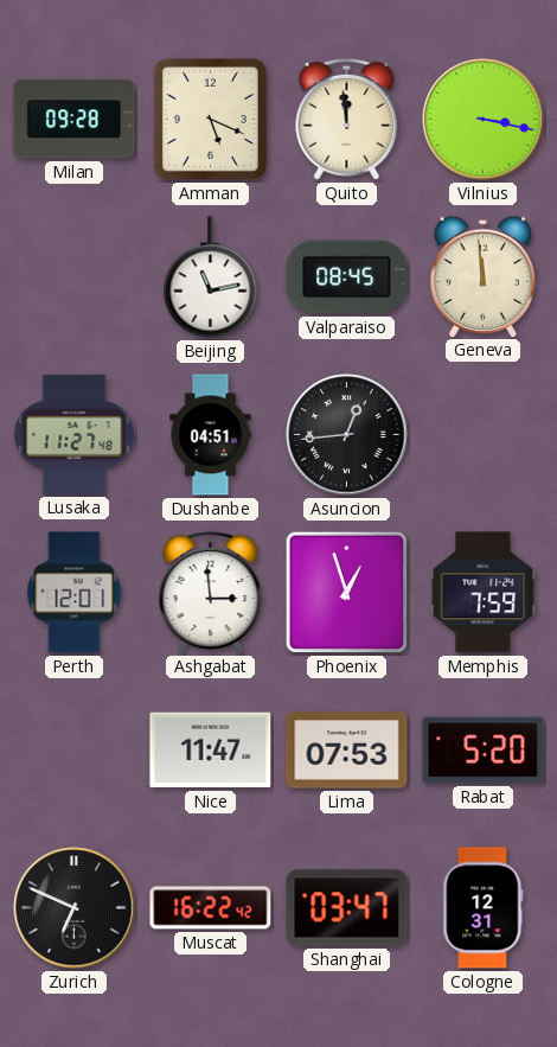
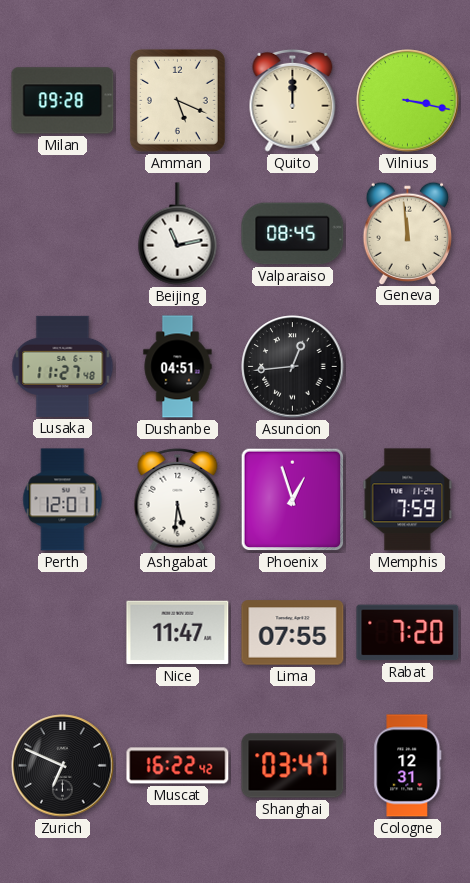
Quito: 11:59 -> 12:00
Ashgabat: 2:59 -> 5:31
Lima: 07:53 -> 07:55
Rabat: 5:20 -> 7:20
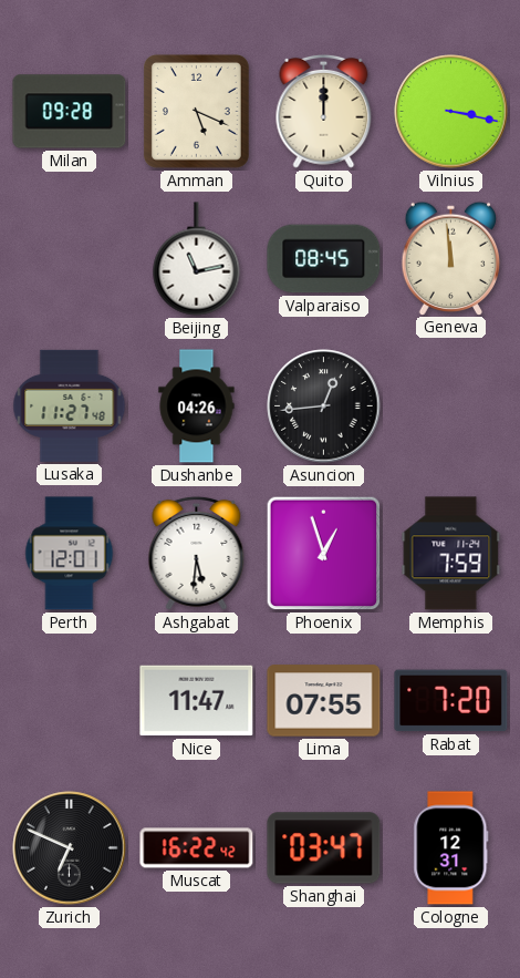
Dushanbe: 04:51 -> 04:26
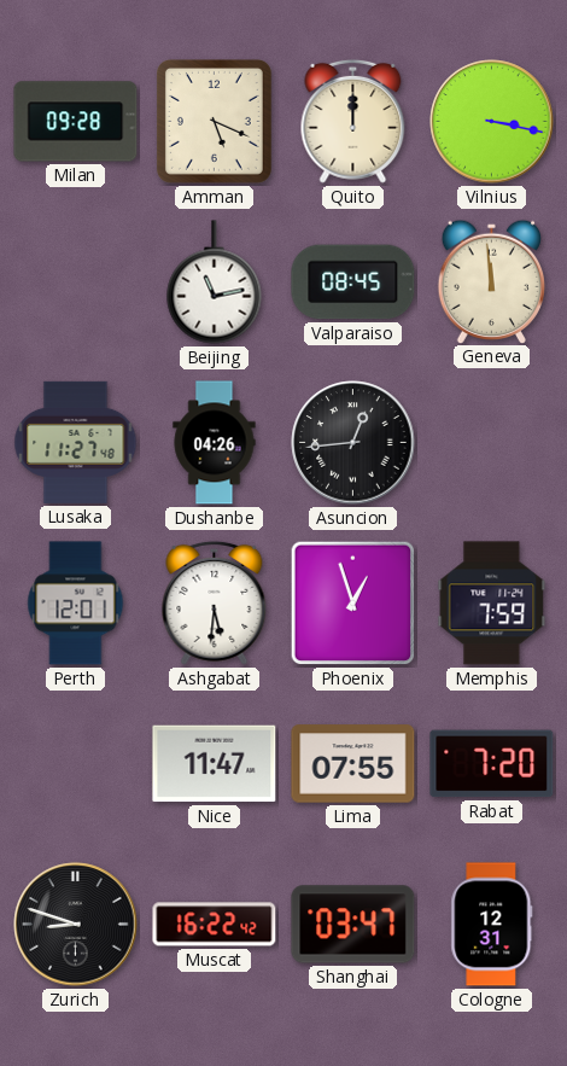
Zurich: 6:49 -> 8:48
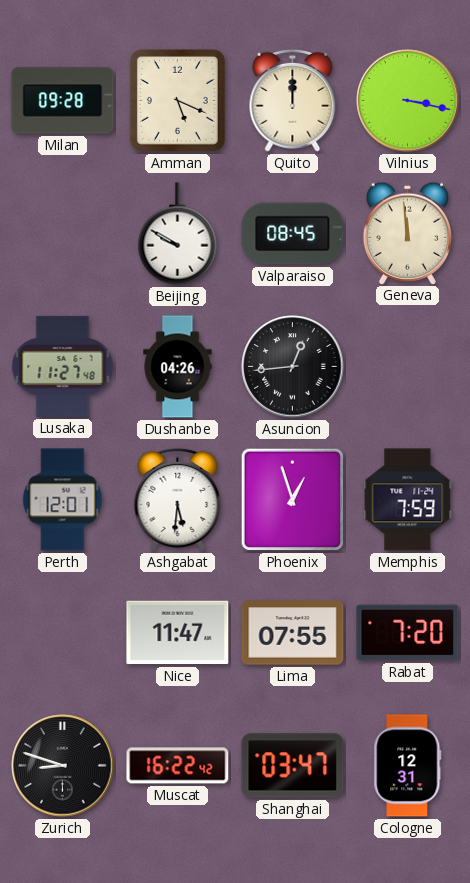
Beijing: 11:13 -> 9:50
